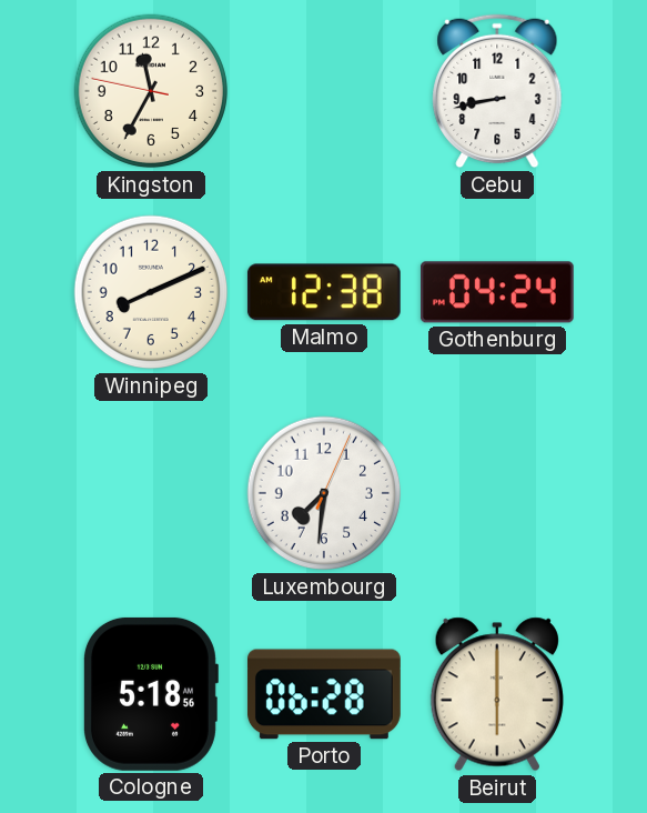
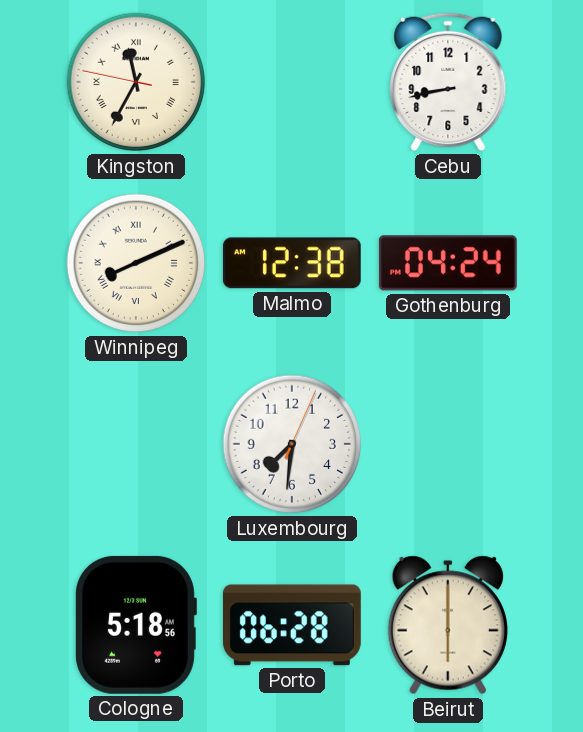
Kingston numerals: Arabic -> Roman
Winnipeg numerals: Arabic -> Roman
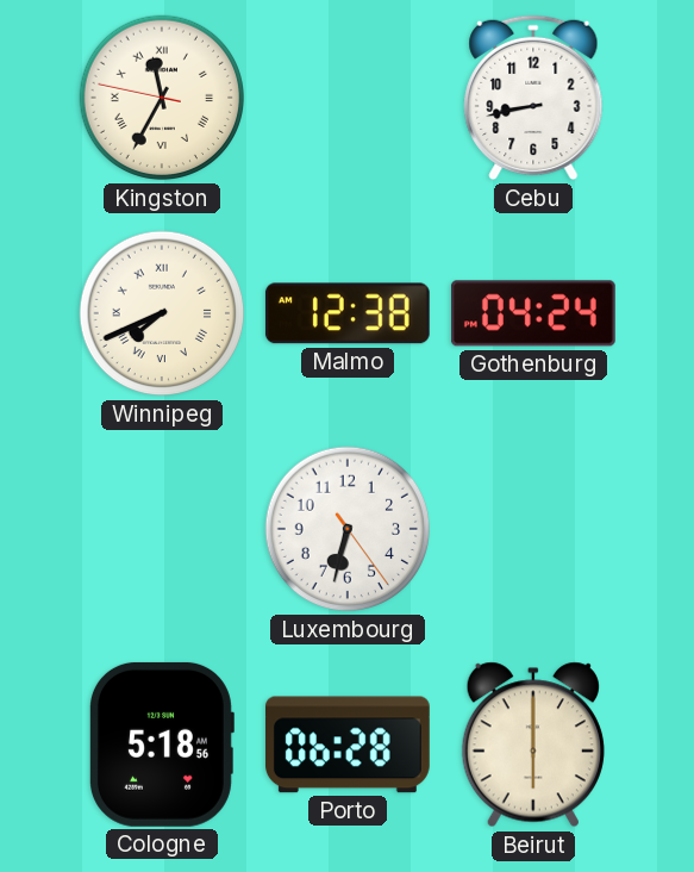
Winnipeg: 8:11 -> 7:41
Luxembourg: 7:31 -> 6:32
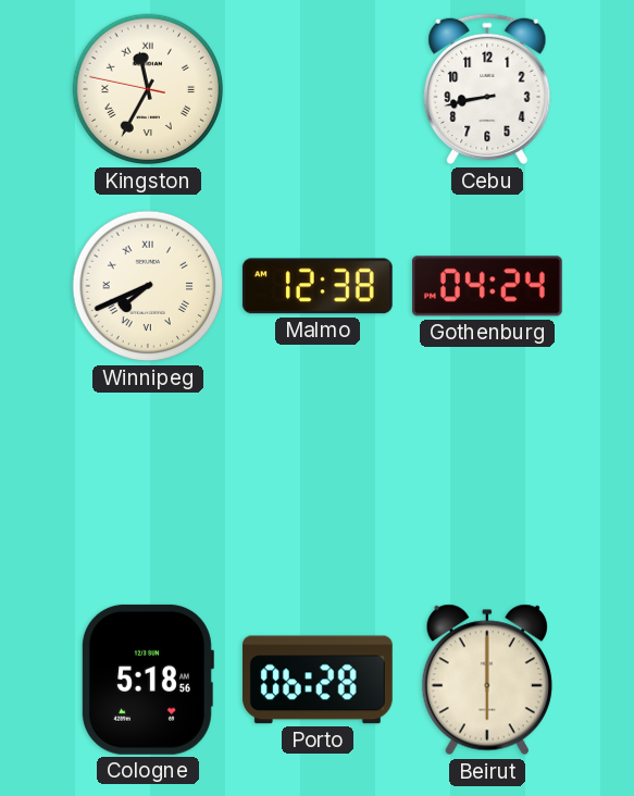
Luxembourg: 6:32 -> none
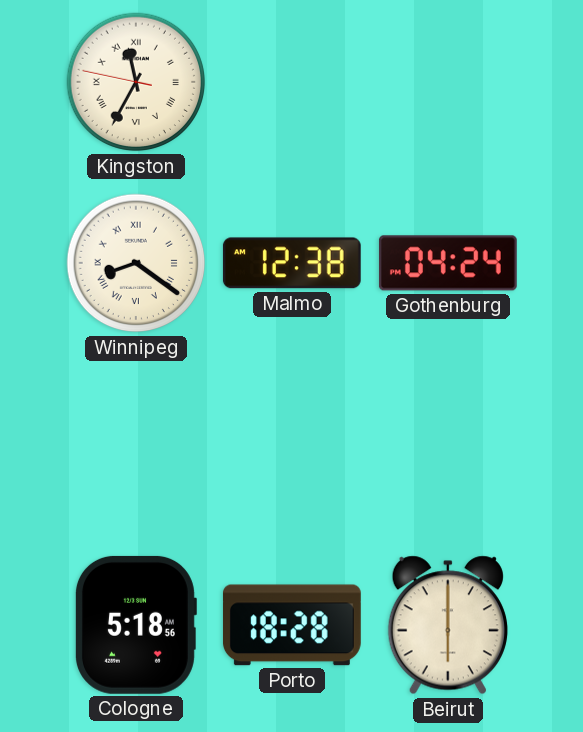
Cebu: 8:43 -> none
Winnipeg: 7:41 -> 8:21
Porto: 06:28 -> 18:28
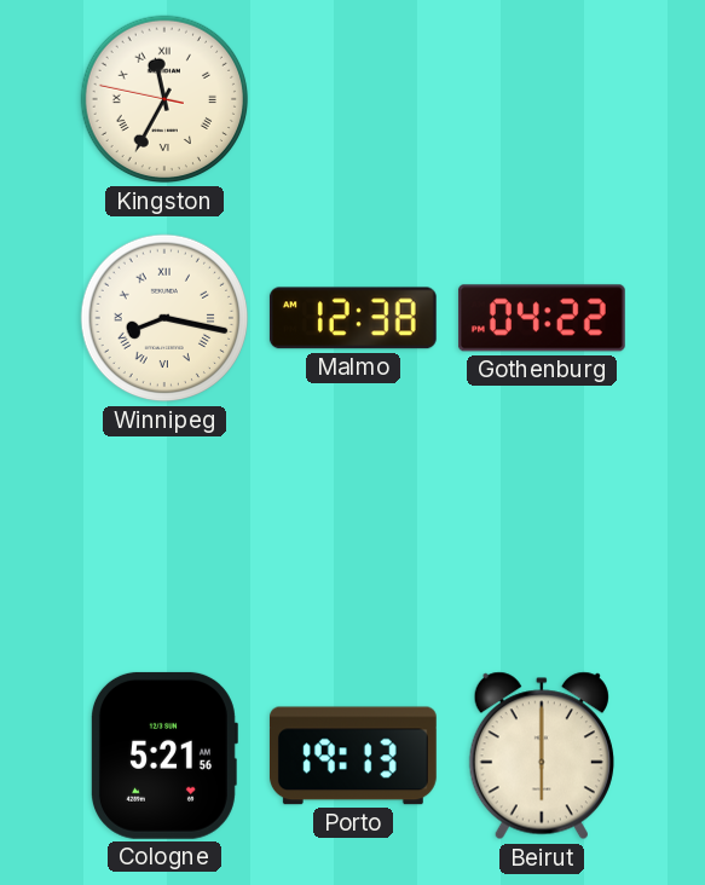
Winnipeg: 8:21 -> 8:17
Gothenburg: 04:24 -> 04:22
Cologne: 5:18 -> 5:21
Porto: 18:28 -> 19:13
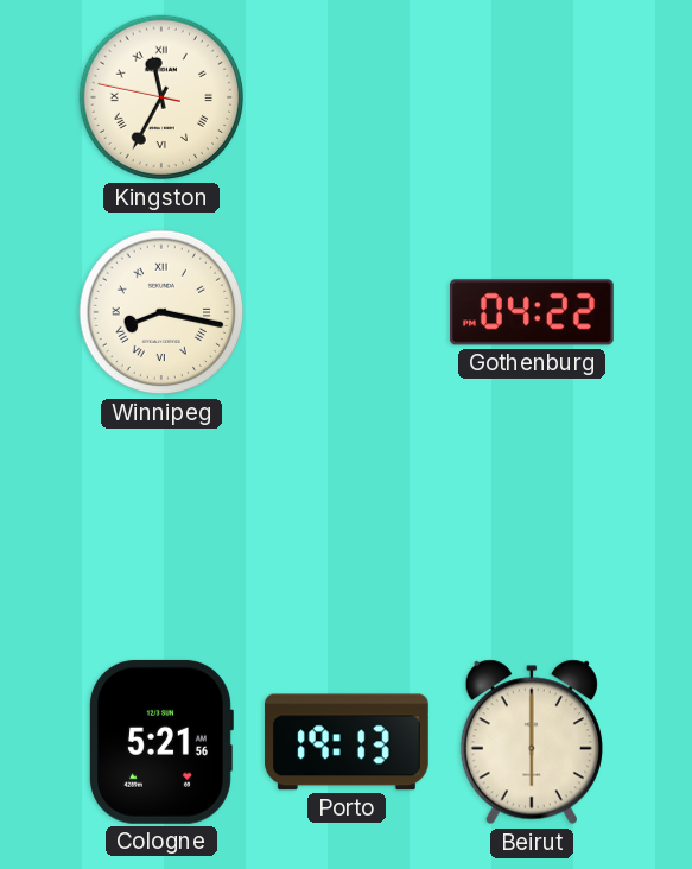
Malmo: 12:38 -> none
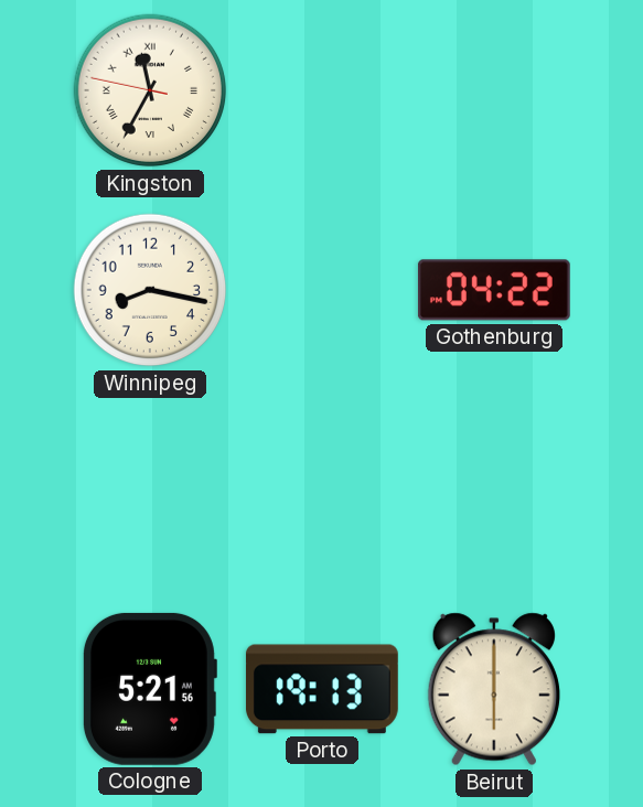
Winnipeg numerals: Roman -> Arabic
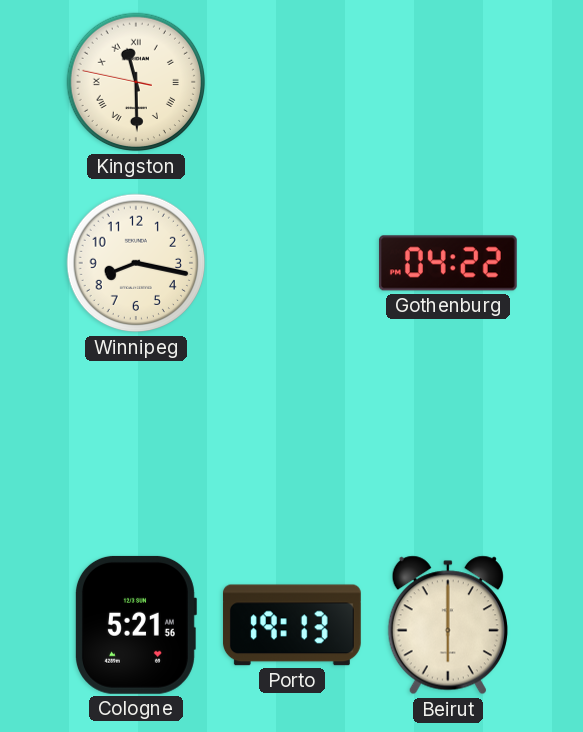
Kingston: 11:34 -> 11:29
